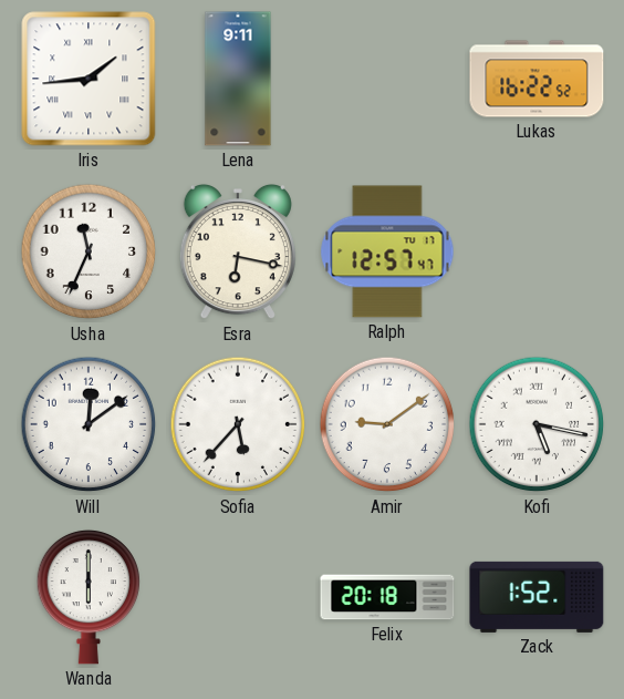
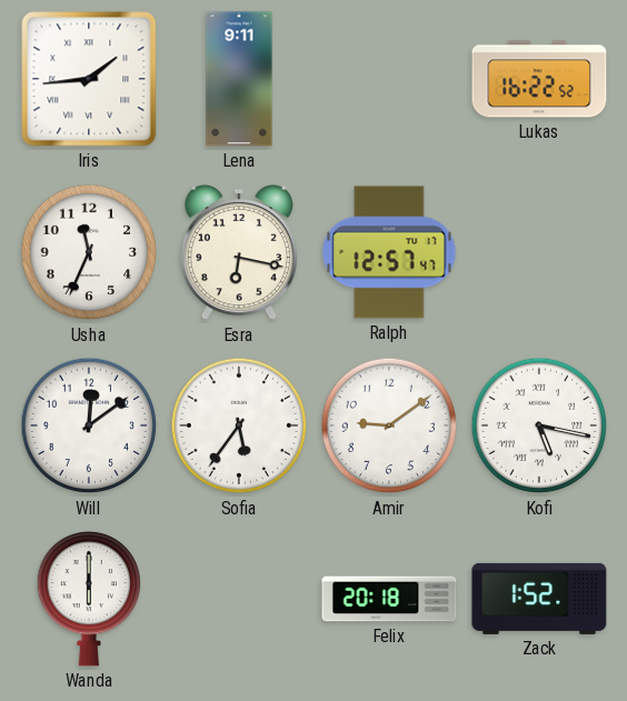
Sofia: 5:37 -> 5:36
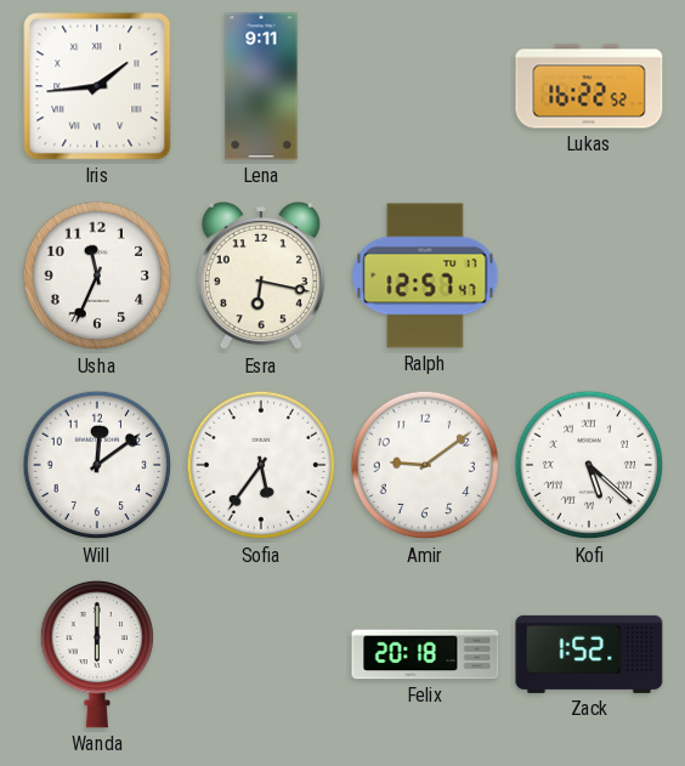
Kofi: 5:17 -> 5:22
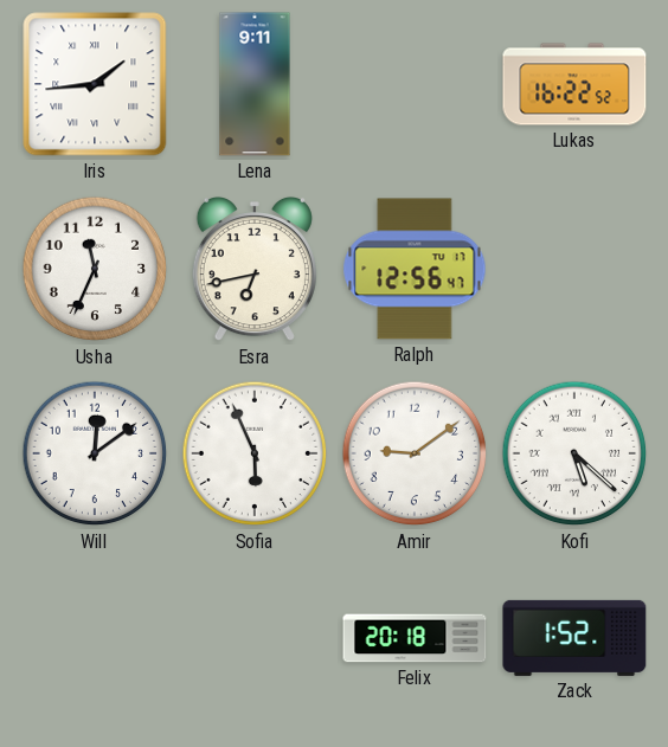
Esra: 6:17 -> 6:43
Ralph: 12:57 -> 12:56
Sofia: 5:36 -> 5:56
Wanda: 6:00 -> none
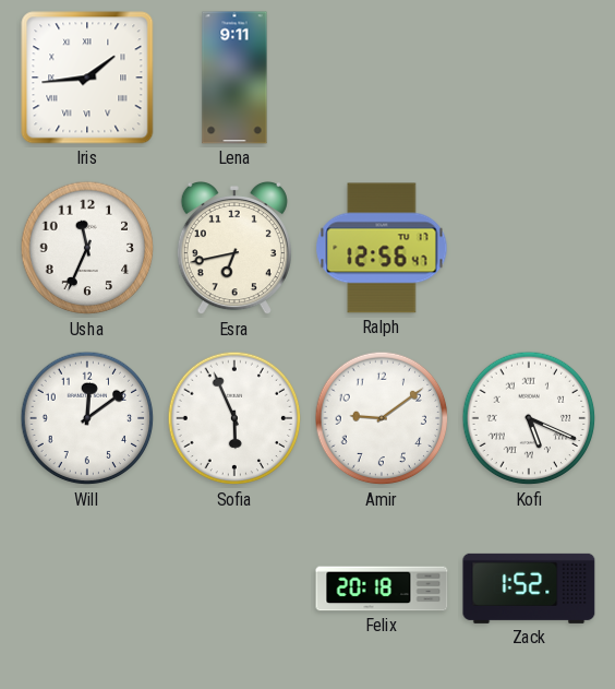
Lukas: 16:22 -> none
Kofi: 5:22 -> 5:19
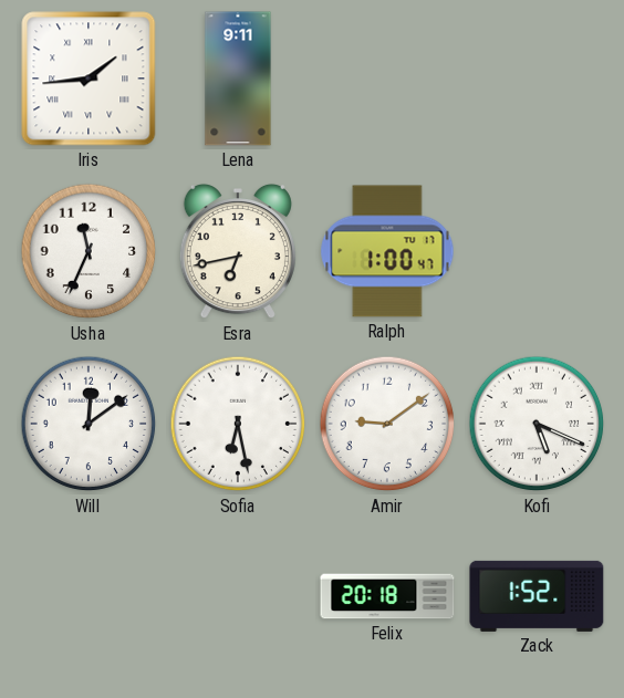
Ralph: 12:56 -> 1:00
Sofia: 5:56 -> 6:28
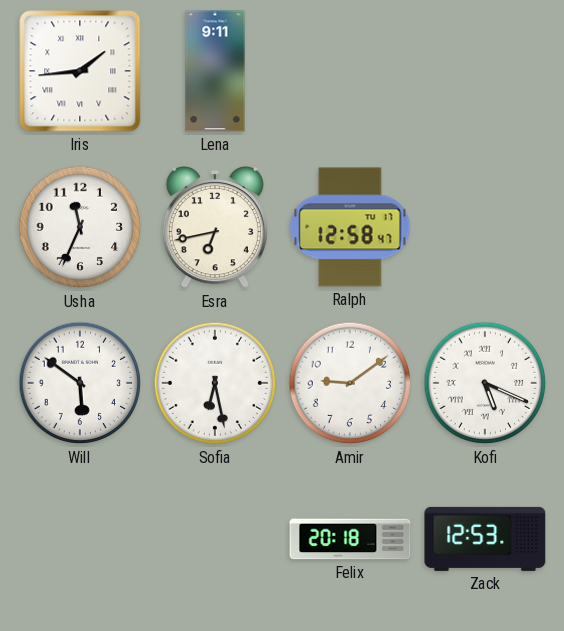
Ralph: 1:00 -> 12:58
Will: 12:09 -> 5:51
Zack: 1:52 -> 12:53
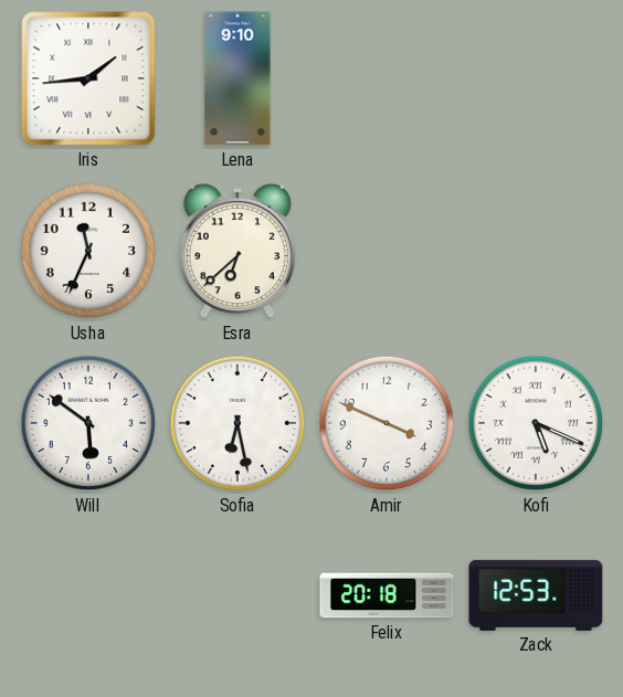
Lena: 9:11 -> 9:10
Esra: 6:43 -> 6:38
Ralph: 12:58 -> none
Amir: 9:09 -> 3:49
